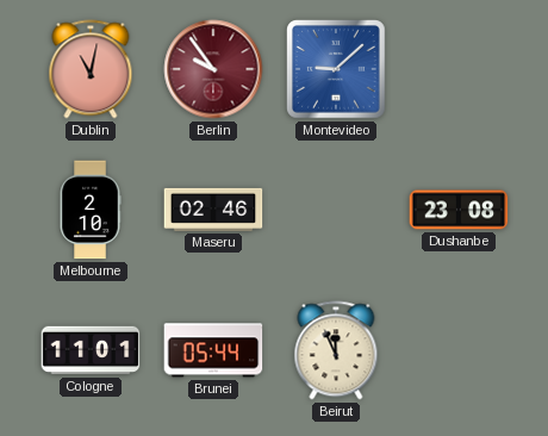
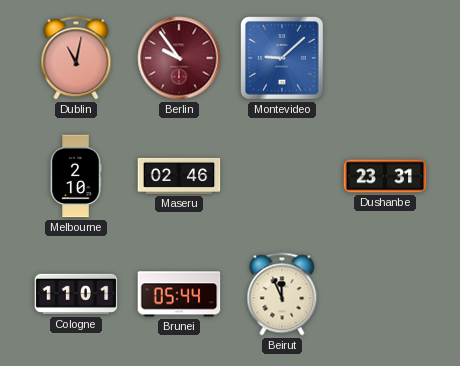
Dushanbe: 23:08 -> 23:31
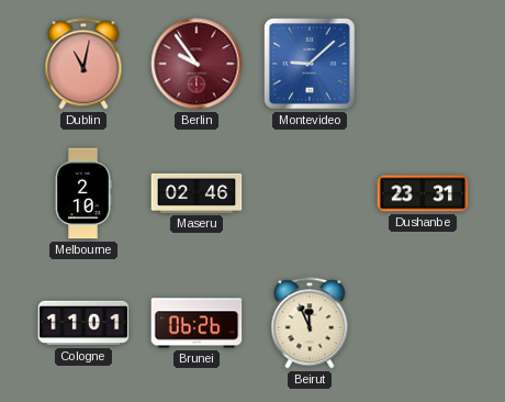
Brunei: 05:44 -> 06:26
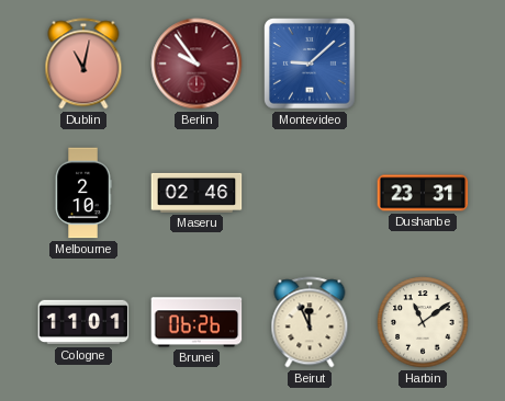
Harbin: none -> 11:09
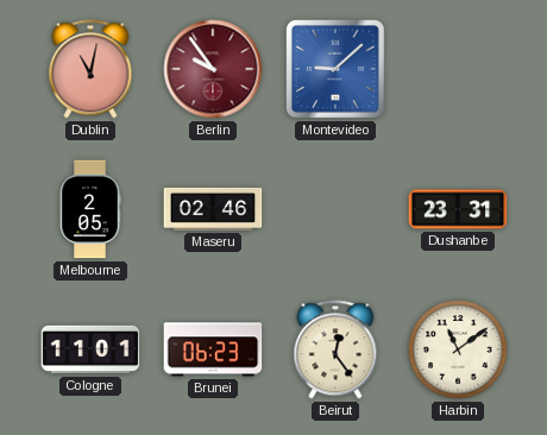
Melbourne: 2:10 -> 2:05
Brunei: 06:26 -> 06:23
Beirut: 11:56 -> 12:24
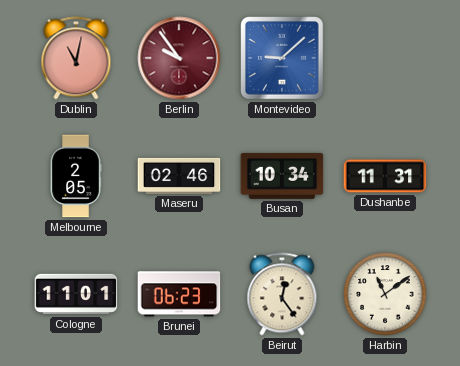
Busan: none -> 10:34
Dushanbe: 23:31 -> 11:31
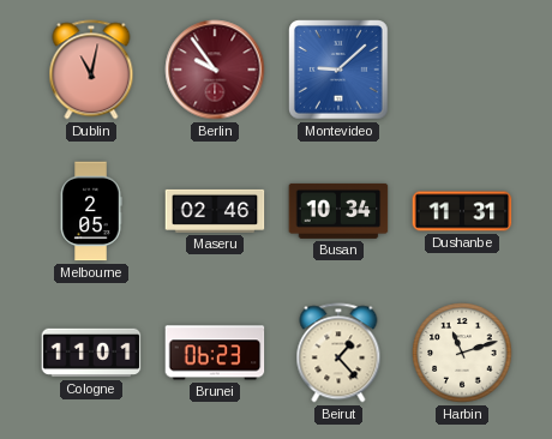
Beirut: 12:24 -> 1:23
Harbin: 11:09 -> 11:12
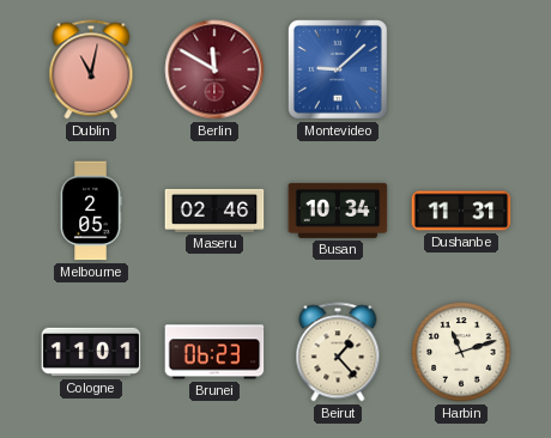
Berlin: 9:54 -> 11:50
